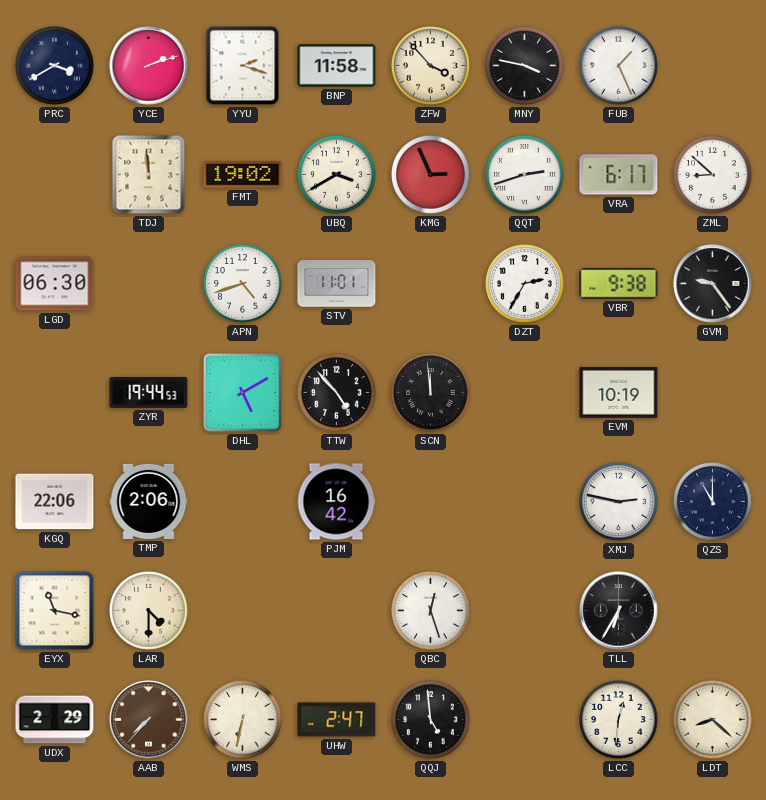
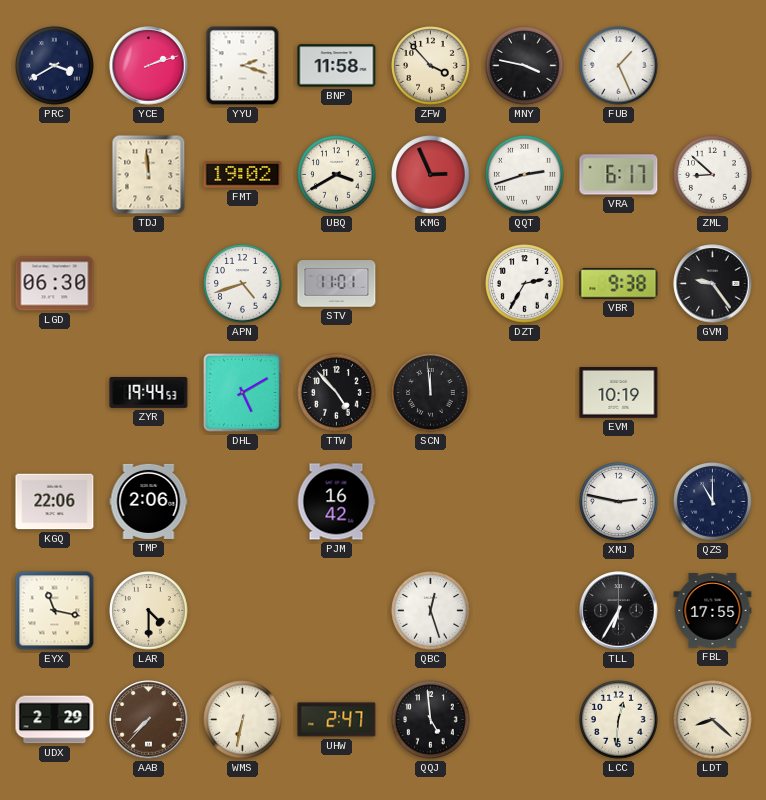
FBL: none -> 17:55
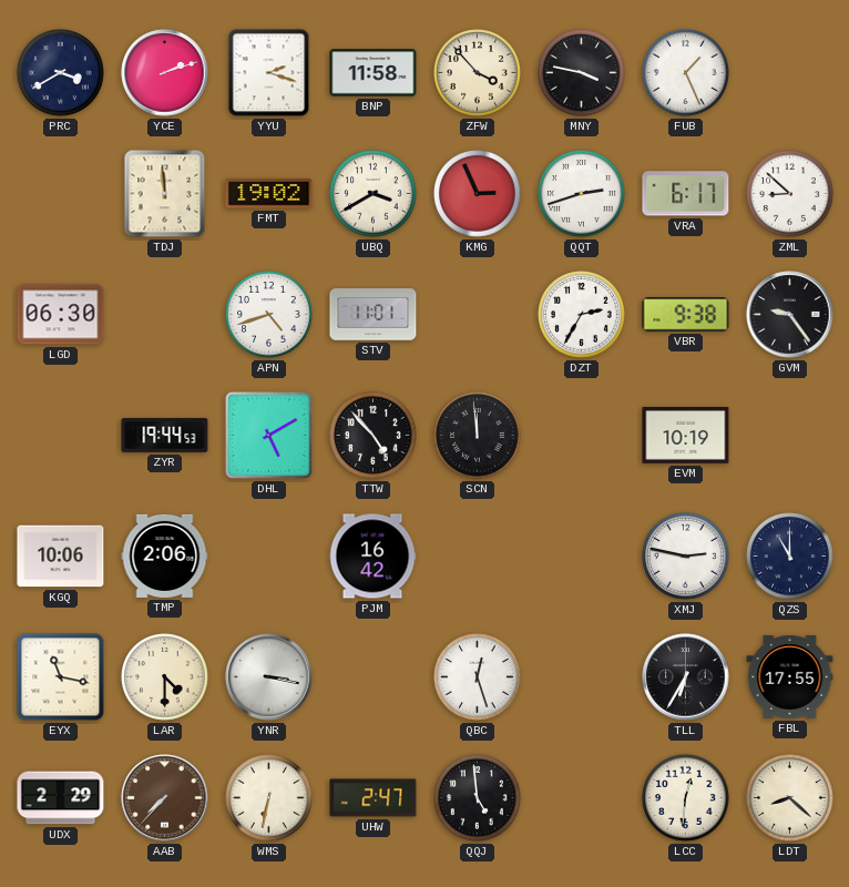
KGQ: 22:06 -> 10:06
YNR: none -> 3:17
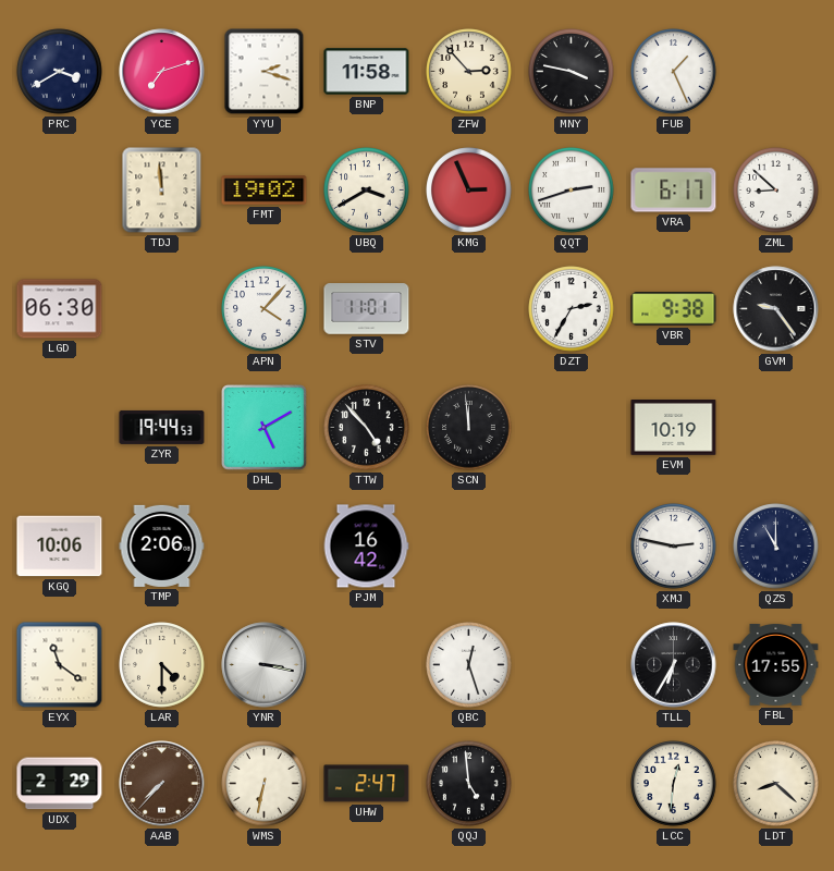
YCE: 2:12 -> 7:12
ZFW: 3:53 -> 2:53
APN: 4:42 -> 4:07
EYX: 11:17 -> 11:21
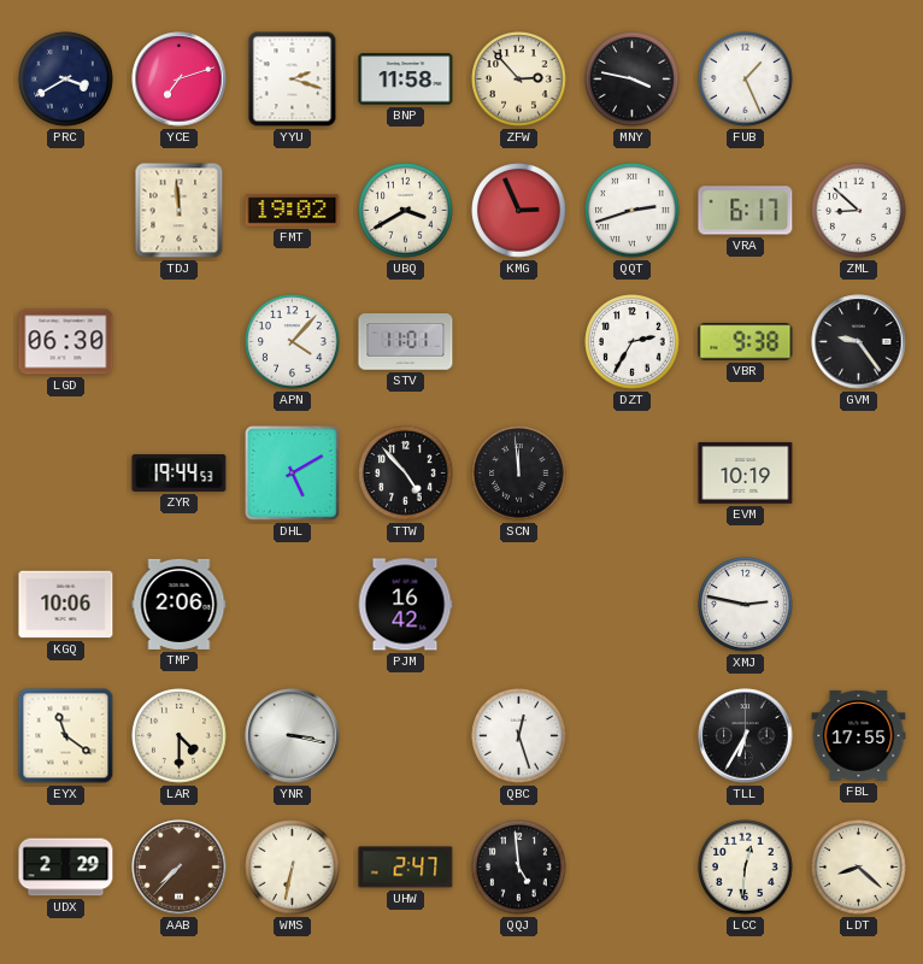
QZS: 11:00 -> none
